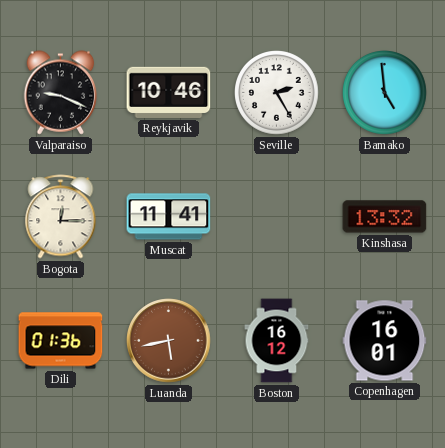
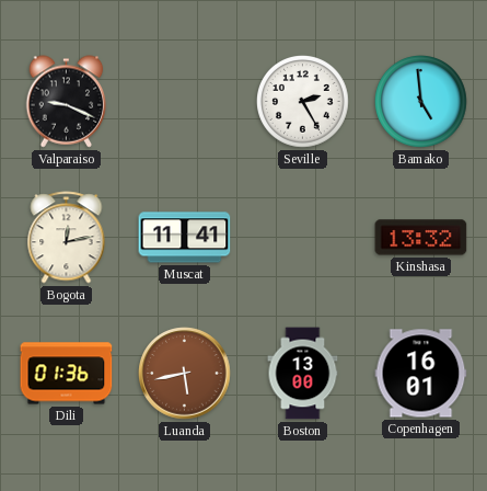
Reykjavik: 10:46 -> none
Bogota: 12:15 -> 12:13
Boston: 16:12 -> 13:00
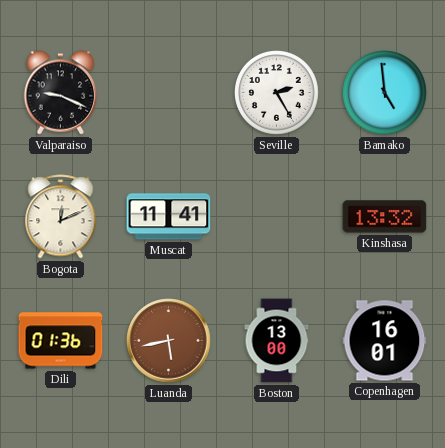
Bogota: 12:13 -> 12:11
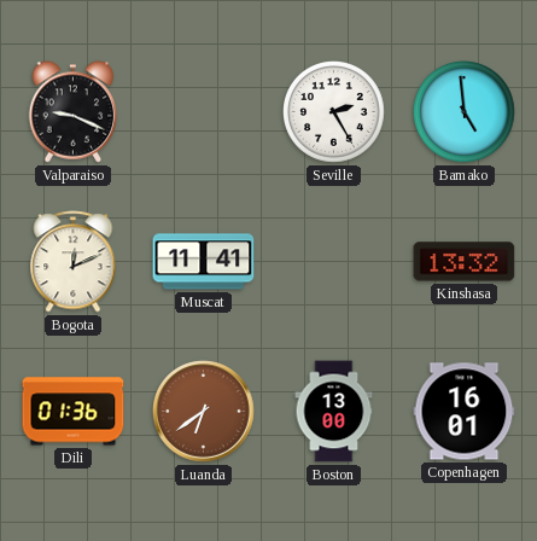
Luanda: 5:43 -> 6:39
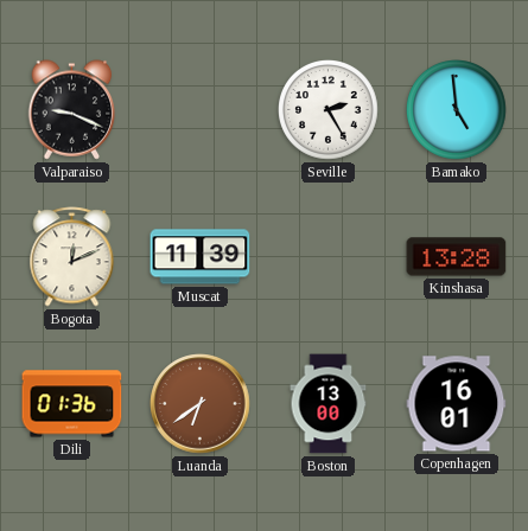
Muscat: 11:41 -> 11:39
Kinshasa: 13:32 -> 13:28
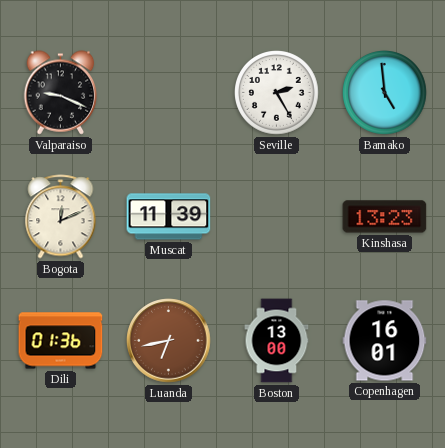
Kinshasa: 13:28 -> 13:23
Luanda: 6:39 -> 6:43
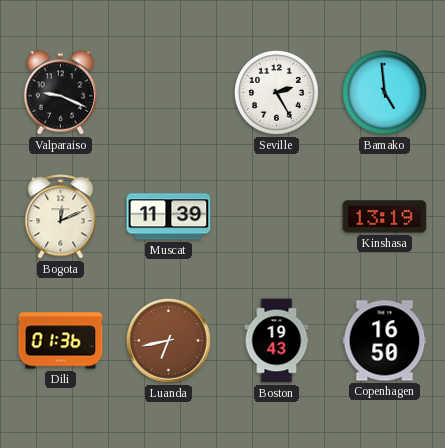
Kinshasa: 13:23 -> 13:19
Boston: 13:00 -> 19:43
Copenhagen: 16:01 -> 16:50
